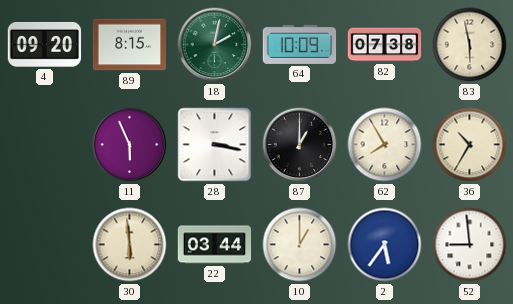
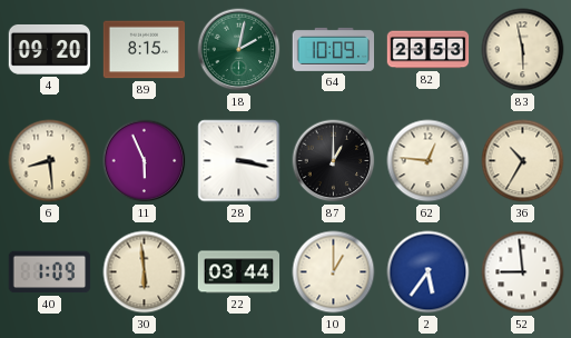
82: 07:38 -> 23:53
6: none -> 8:29
62: 7:55 -> 12:46
40: none -> 1:09
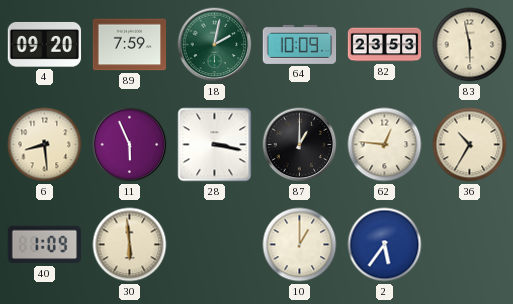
89: 8:15 -> 7:59
22: 03:44 -> none
52: 8:59 -> none
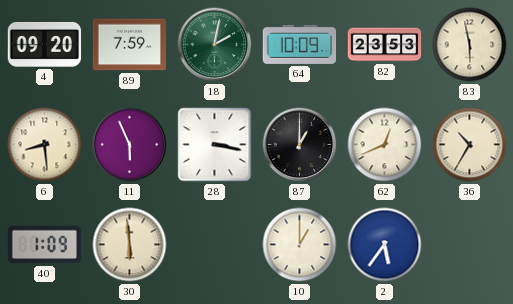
62: 12:46 -> 12:41
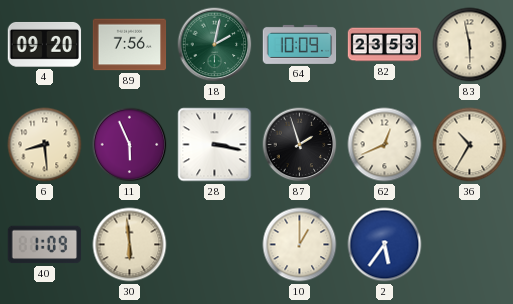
89: 7:59 -> 7:56
87: 1:00 -> 1:57
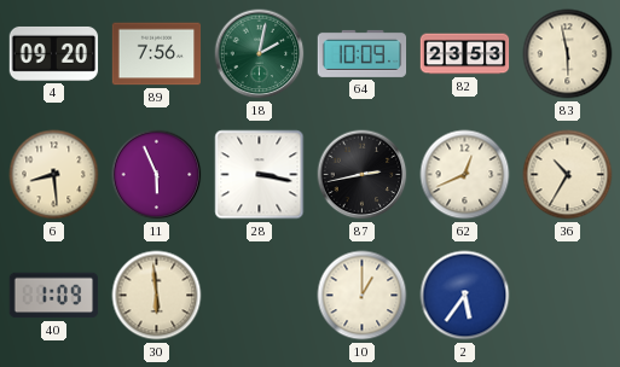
87: 1:57 -> 2:43
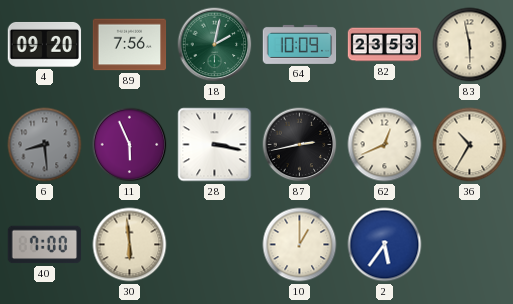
6 dial: cream -> grey
40: 1:09 -> 7:00
